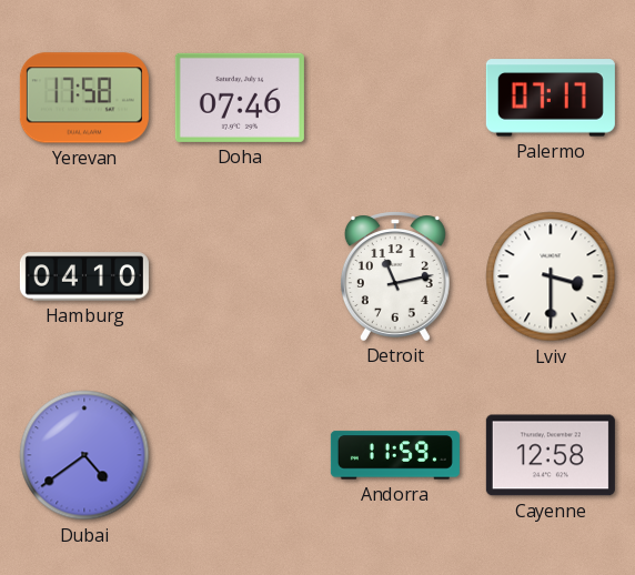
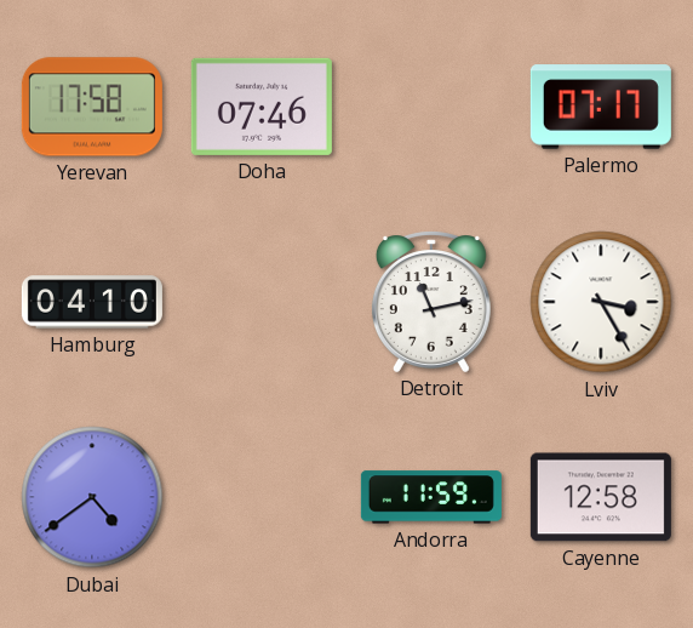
Lviv: 3:30 -> 3:25
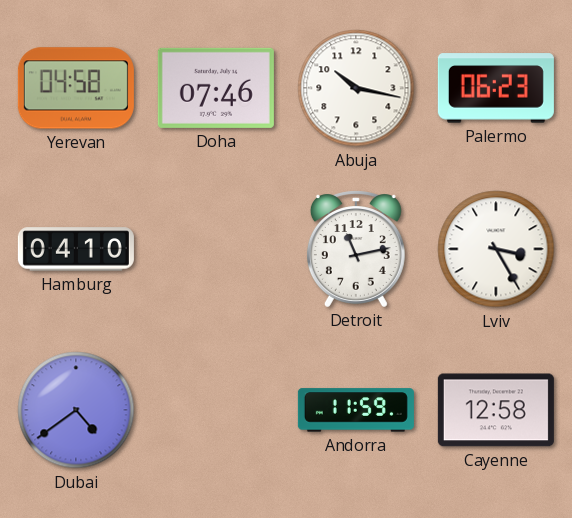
Yerevan: 17:58 -> 04:58
Abuja: none -> 10:17
Palermo: 07:17 -> 06:23
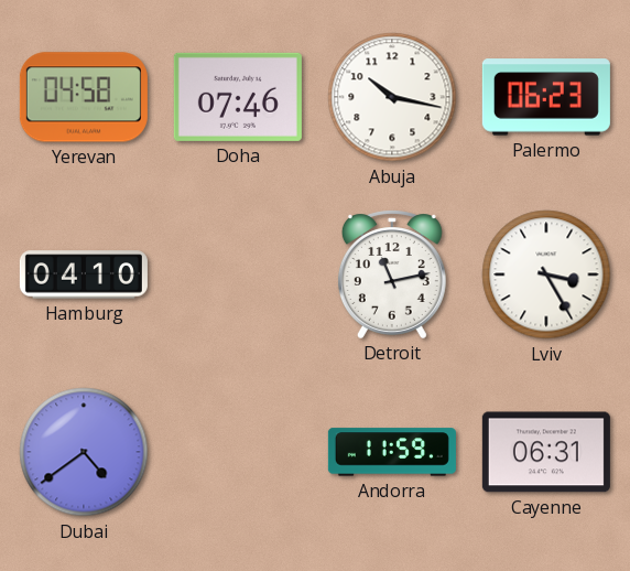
Cayenne: 12:58 -> 06:31
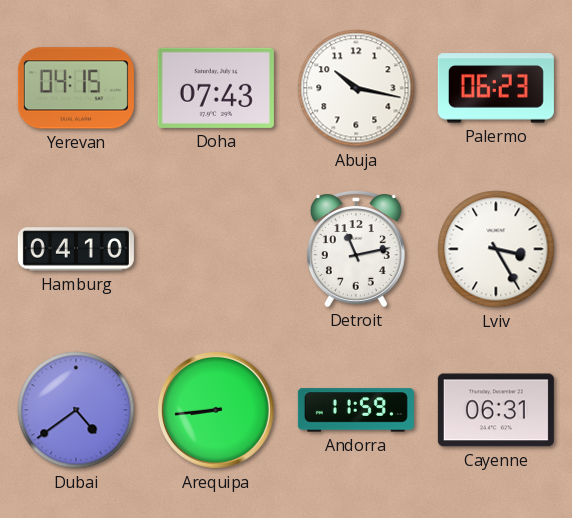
Yerevan: 04:58 -> 04:15
Doha: 07:46 -> 07:43
Arequipa: none -> 8:44
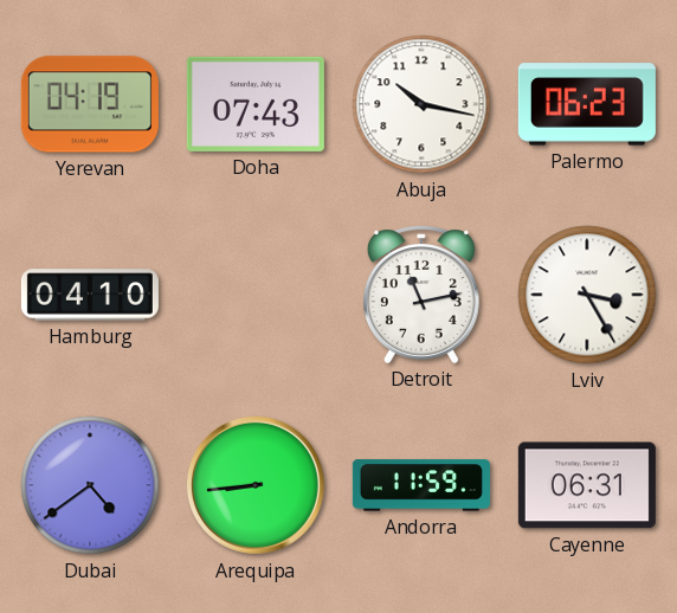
Yerevan: 04:15 -> 04:19
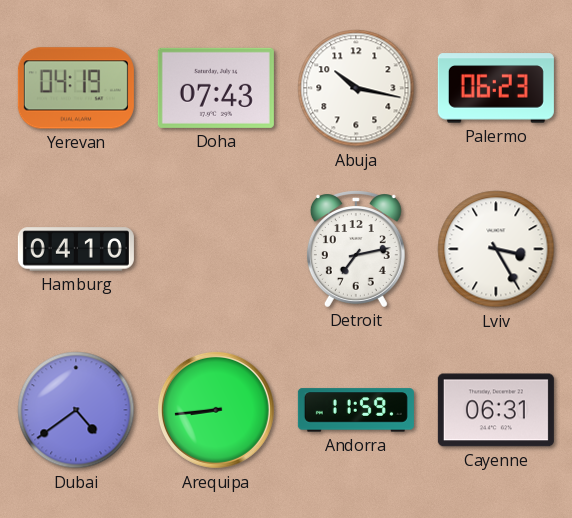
Detroit: 11:13 -> 7:13
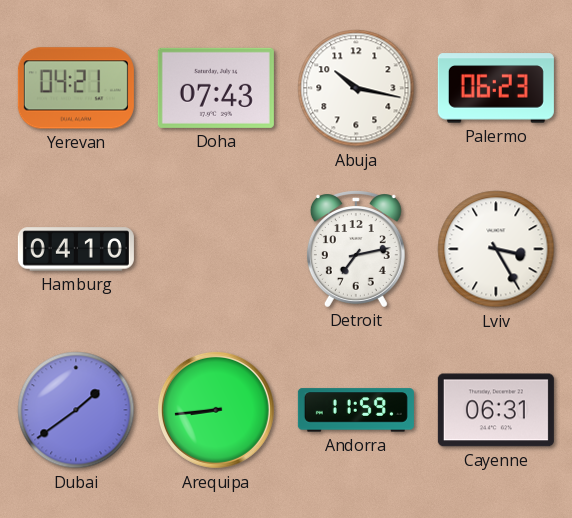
Yerevan: 04:19 -> 04:21
Dubai: 4:39 -> 1:39
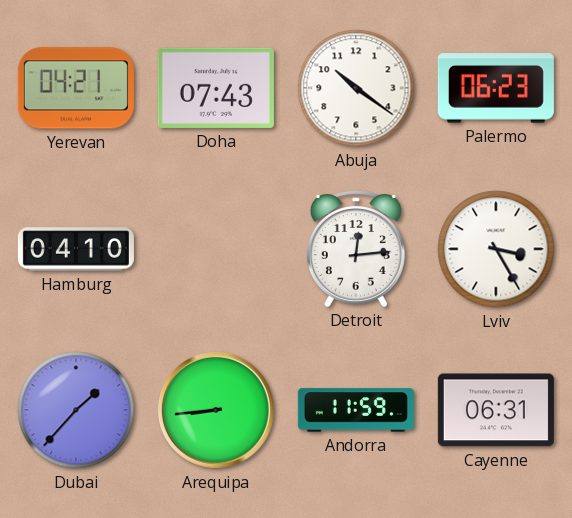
Abuja: 10:17 -> 10:21
Detroit: 7:13 -> 12:14
Dubai: 1:39 -> 1:37
